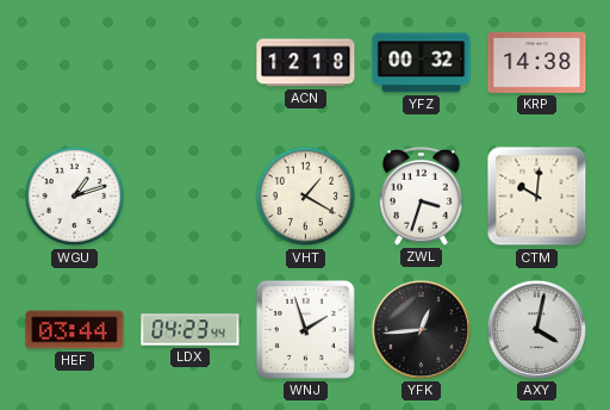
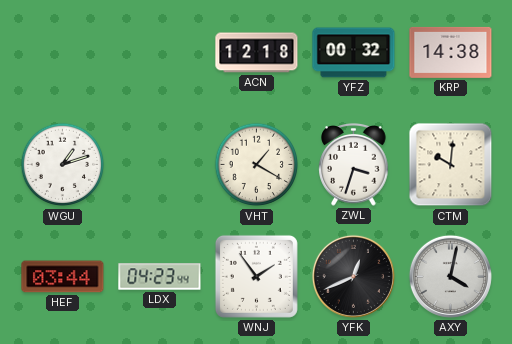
WNJ: 1:57 -> 1:54
YFK: 12:44 -> 12:41
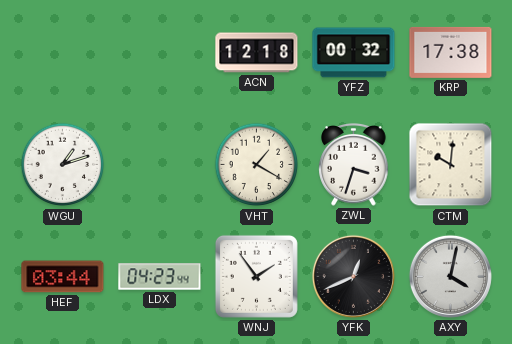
KRP: 14:38 -> 17:38
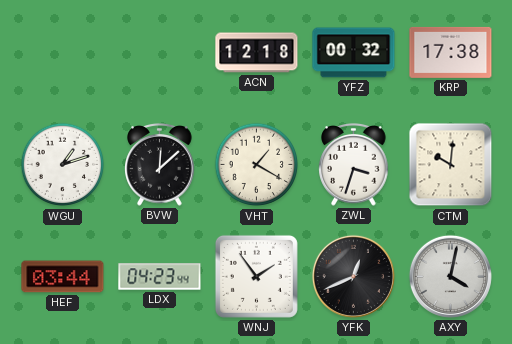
BVW: none -> 12:08
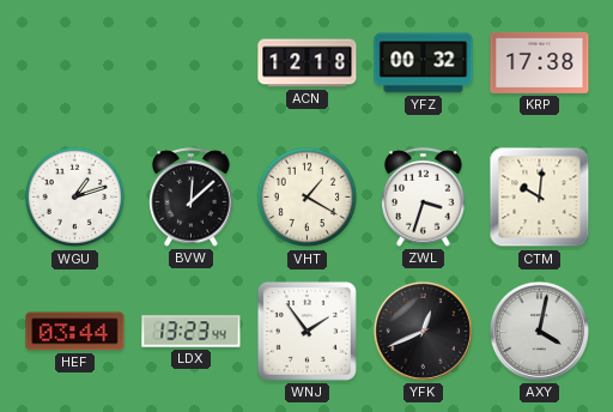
LDX: 04:23 -> 13:23
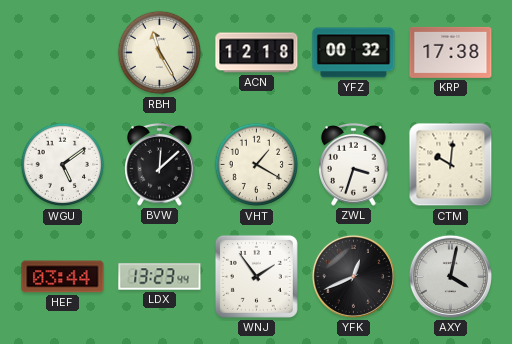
RBH: none -> 11:25
WGU: 1:12 -> 5:09
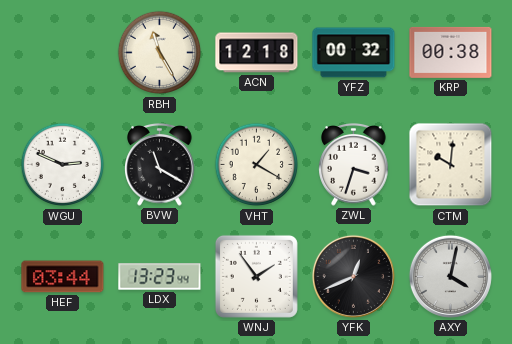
KRP: 17:38 -> 00:38
WGU: 5:09 -> 2:49
BVW: 12:08 -> 11:20
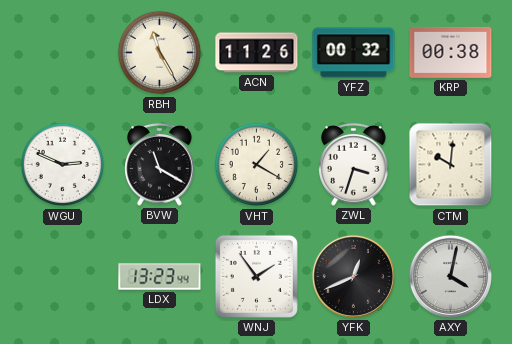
ACN: 12:18 -> 11:26
HEF: 03:44 -> none
